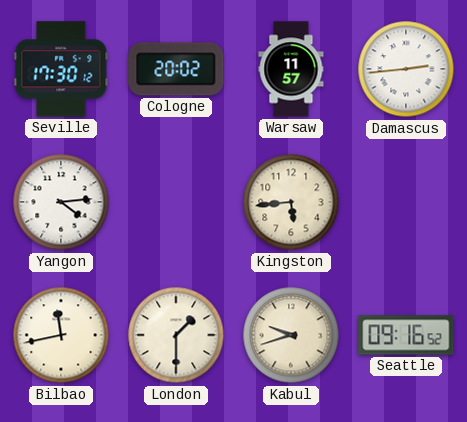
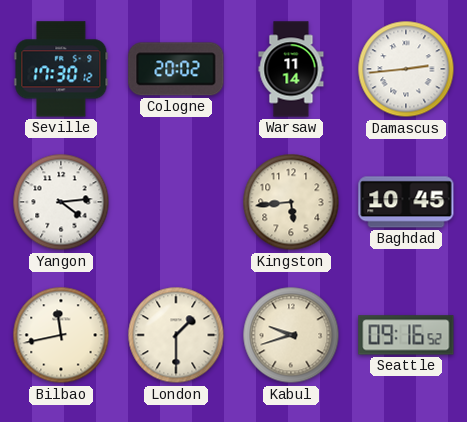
Warsaw: 11:57 -> 11:14
Baghdad: none -> 10:45
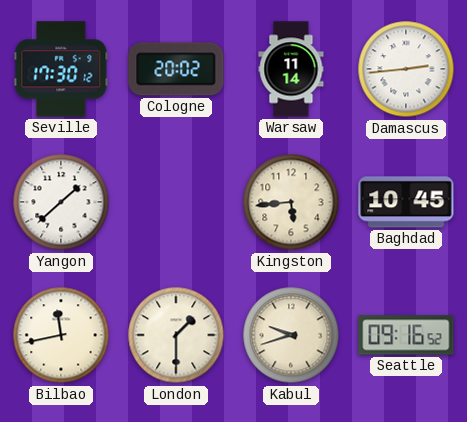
Yangon: 4:14 -> 1:38
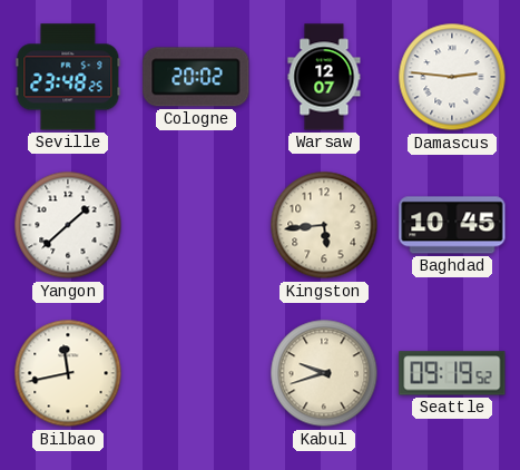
Seville: 17:30 -> 23:48
Warsaw: 11:14 -> 12:07
Damascus: 2:44 -> 2:46
London: 1:30 -> none
Seattle: 09:16 -> 09:19
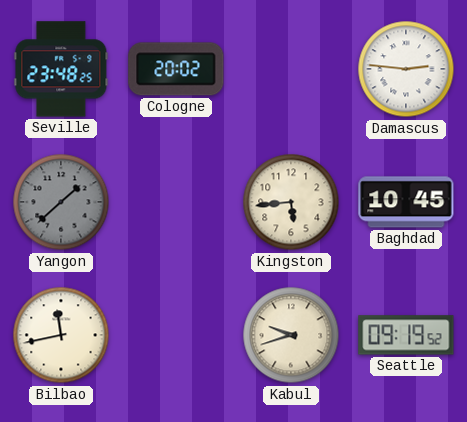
Warsaw: 12:07 -> none
Yangon dial: white -> grey
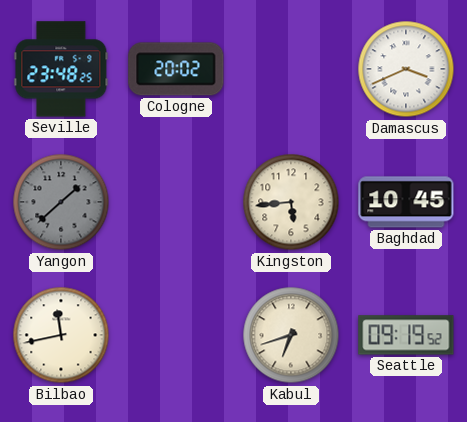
Damascus: 2:46 -> 3:41
Kabul: 9:42 -> 6:42
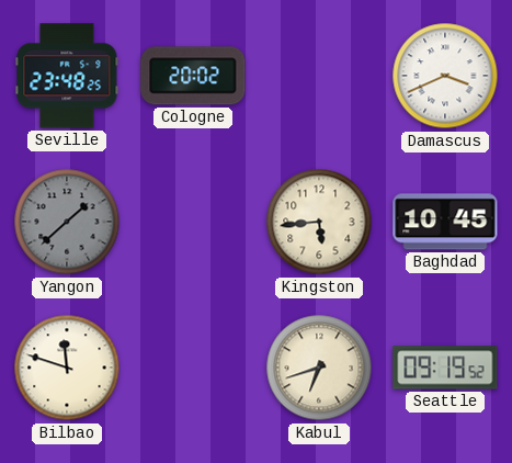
Bilbao: 11:43 -> 11:48
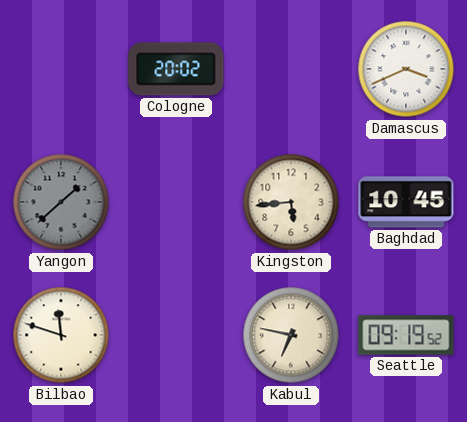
Seville: 23:48 -> none
Kabul: 6:42 -> 6:47
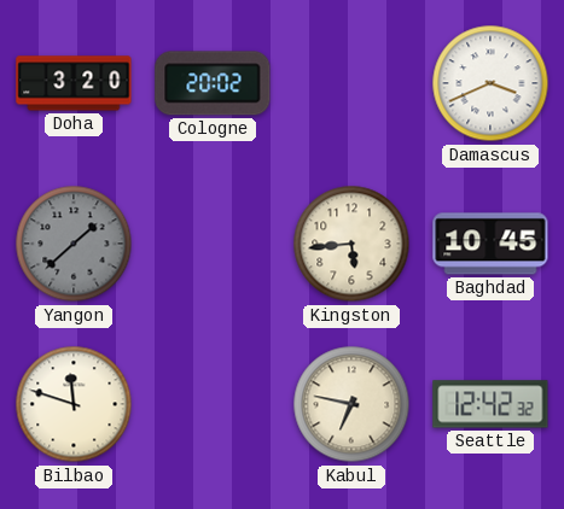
Doha: none -> 3:20
Seattle: 09:19 -> 12:42
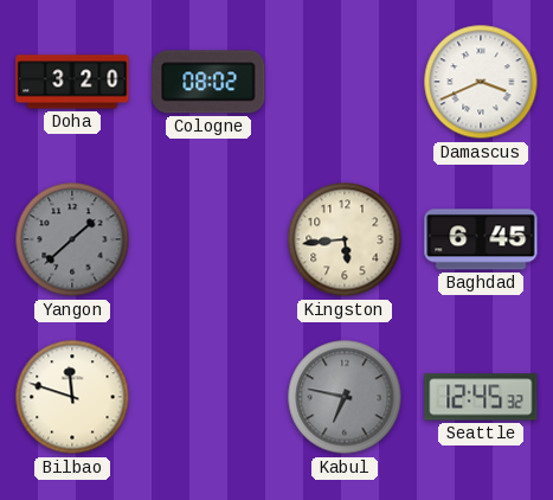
Cologne: 20:02 -> 08:02
Baghdad: 10:45 -> 6:45
Kabul dial: cream -> grey
Seattle: 12:42 -> 12:45
